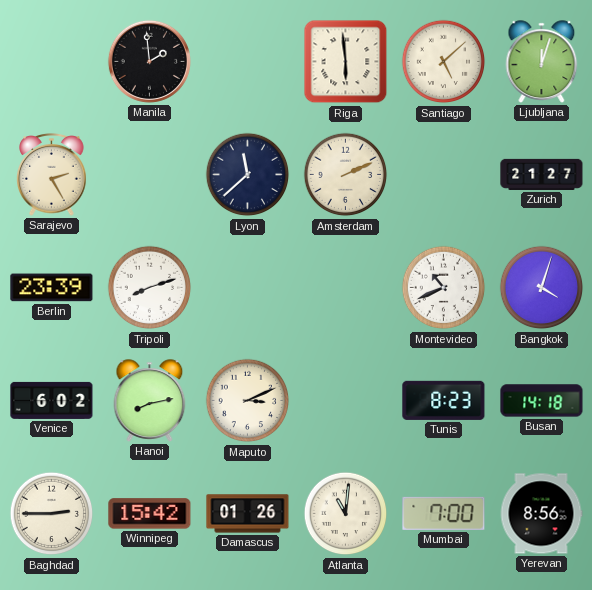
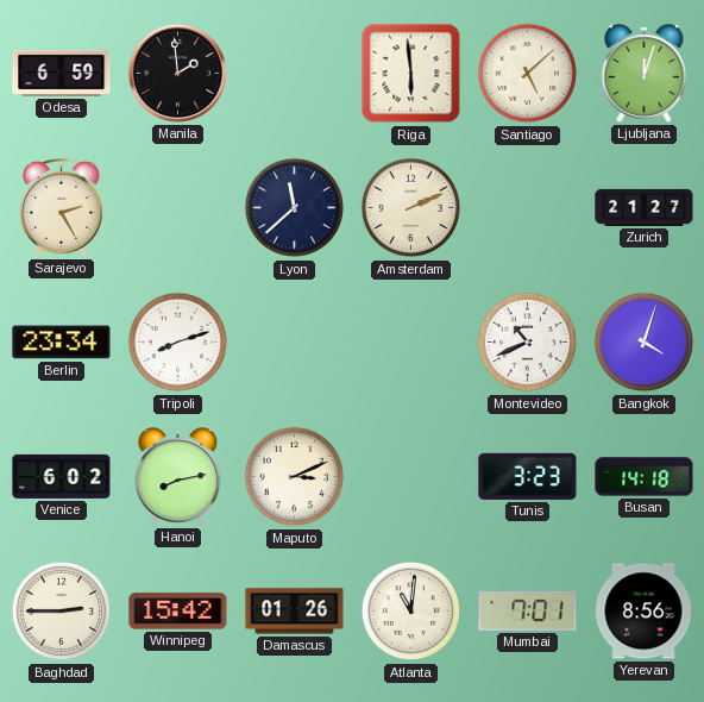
Odesa: none -> 6:59
Berlin: 23:39 -> 23:34
Tunis: 8:23 -> 3:23
Mumbai: 7:00 -> 7:01
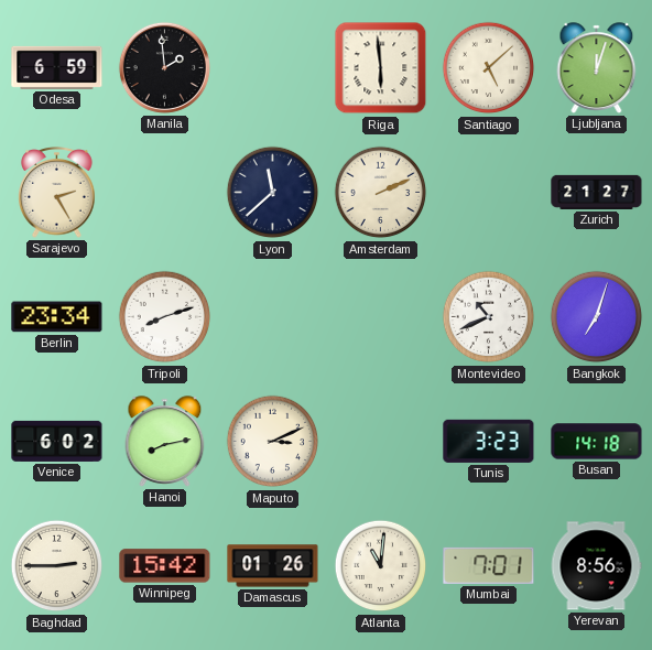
Bangkok: 4:03 -> 7:03
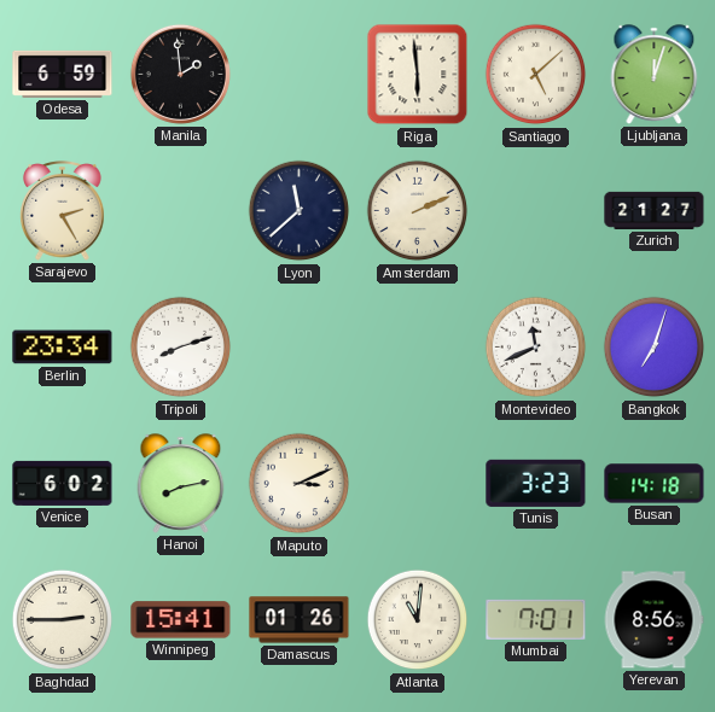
Montevideo: 10:41 -> 11:41
Winnipeg: 15:42 -> 15:41
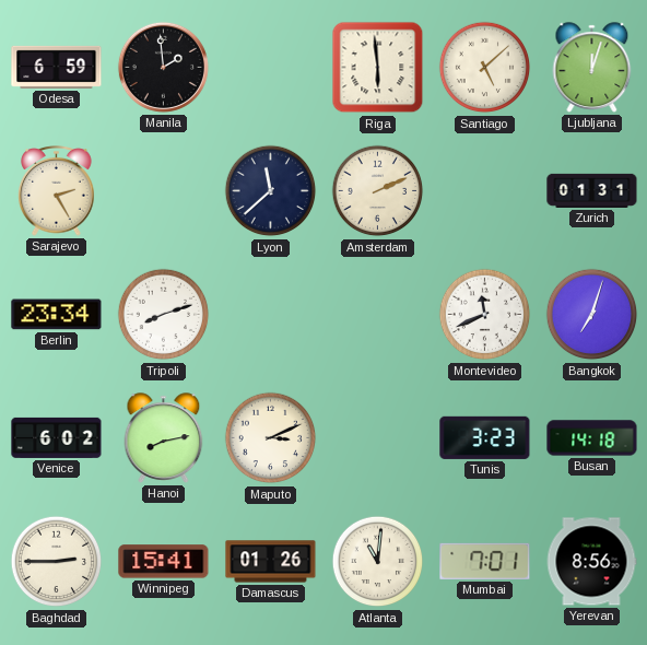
Zurich: 21:27 -> 01:31
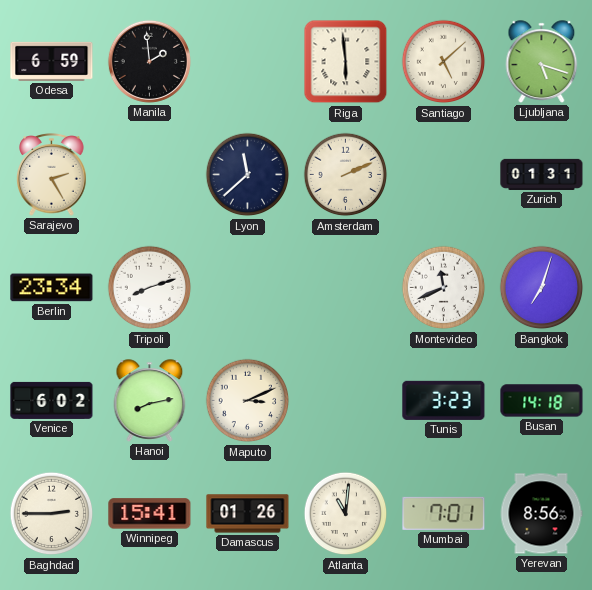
Ljubljana: 12:03 -> 5:18
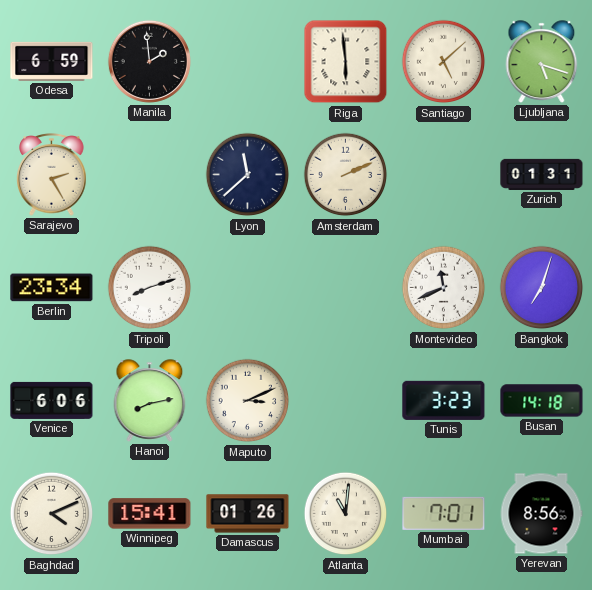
Venice: 6:02 -> 6:06
Baghdad: 2:45 -> 4:11
